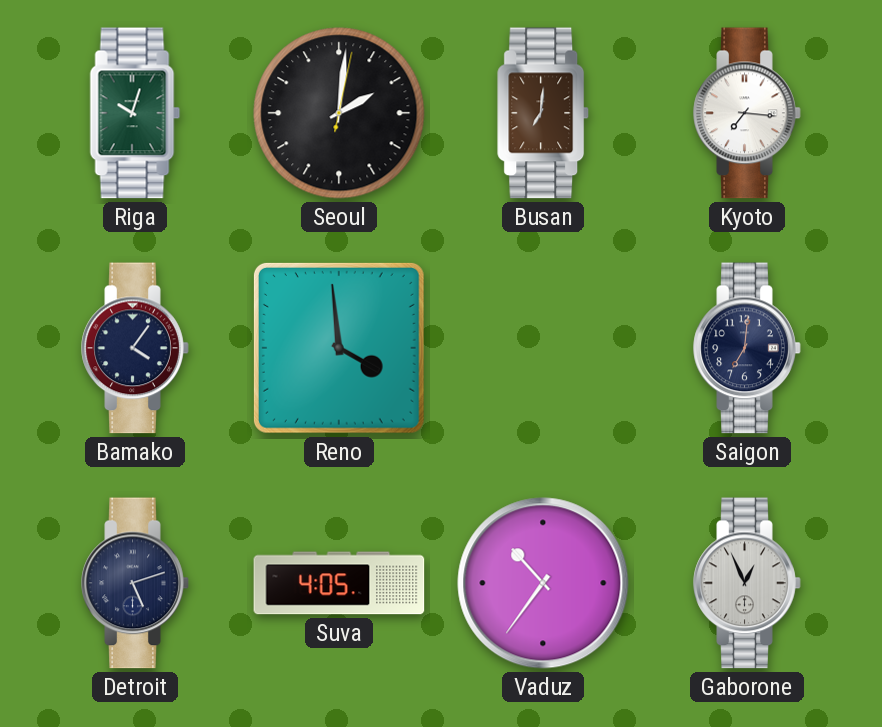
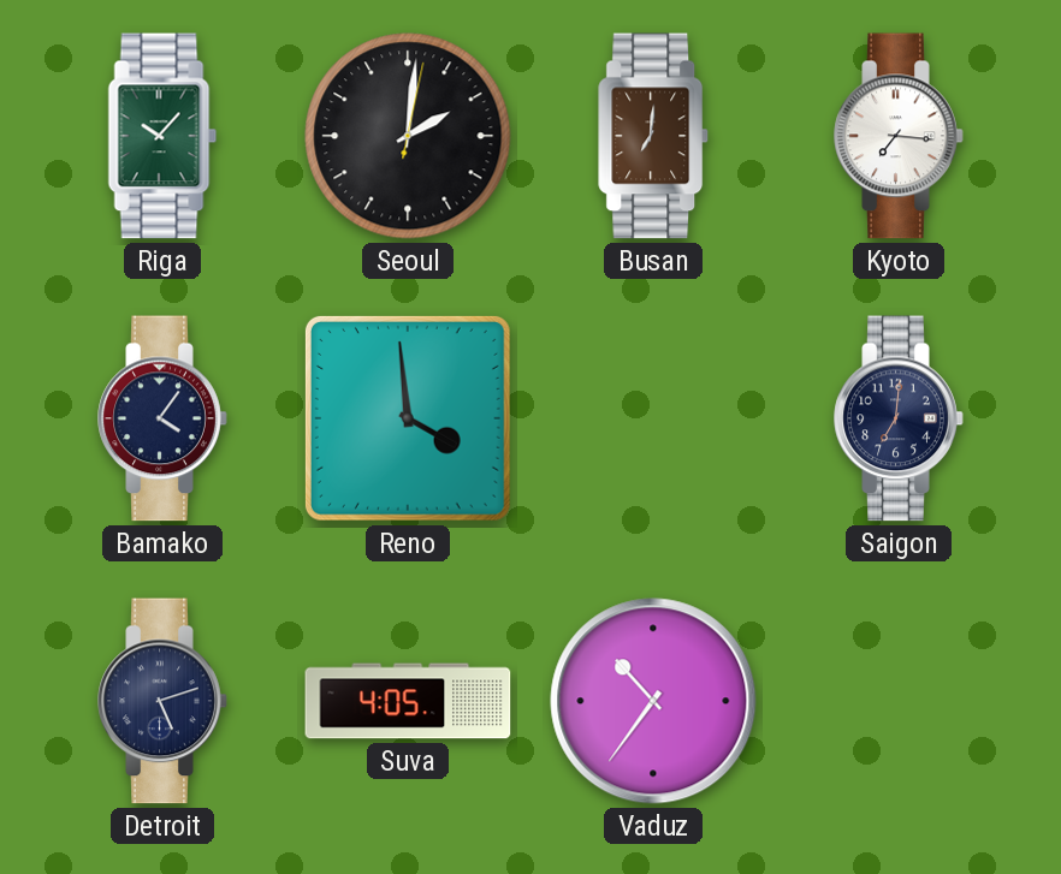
Riga: 10:03 -> 10:07
Gaborone: 12:56 -> none
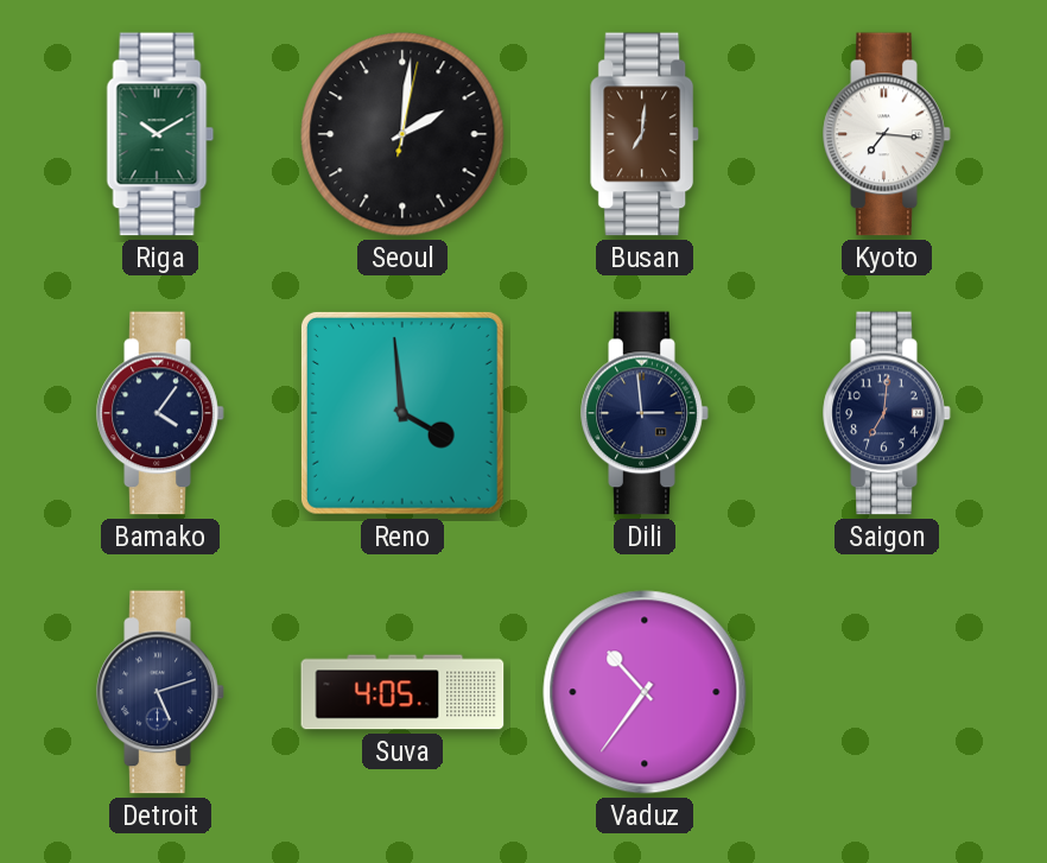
Riga: 10:07 -> 10:10
Dili: none -> 2:59
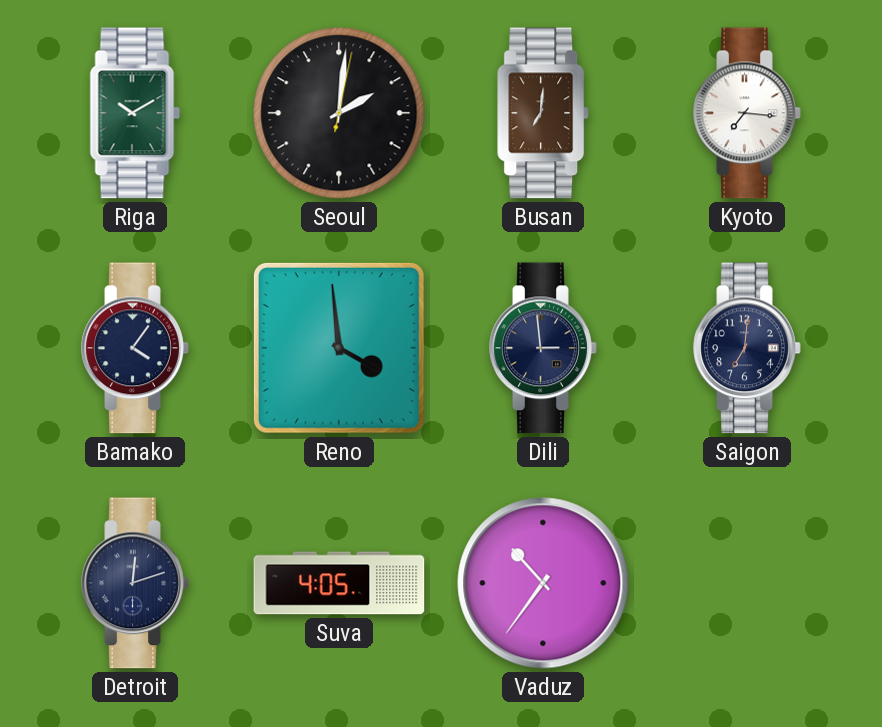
Detroit: 5:12 -> 12:12
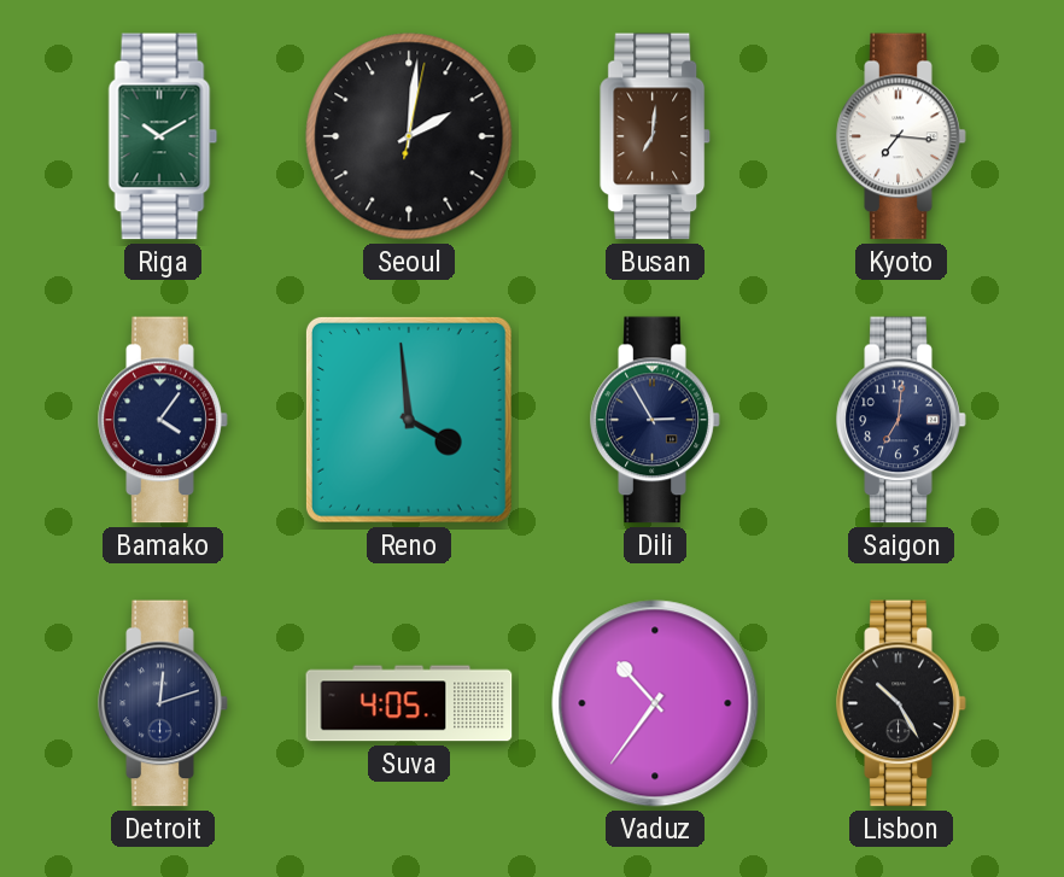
Dili: 2:59 -> 2:55
Lisbon: none -> 10:25
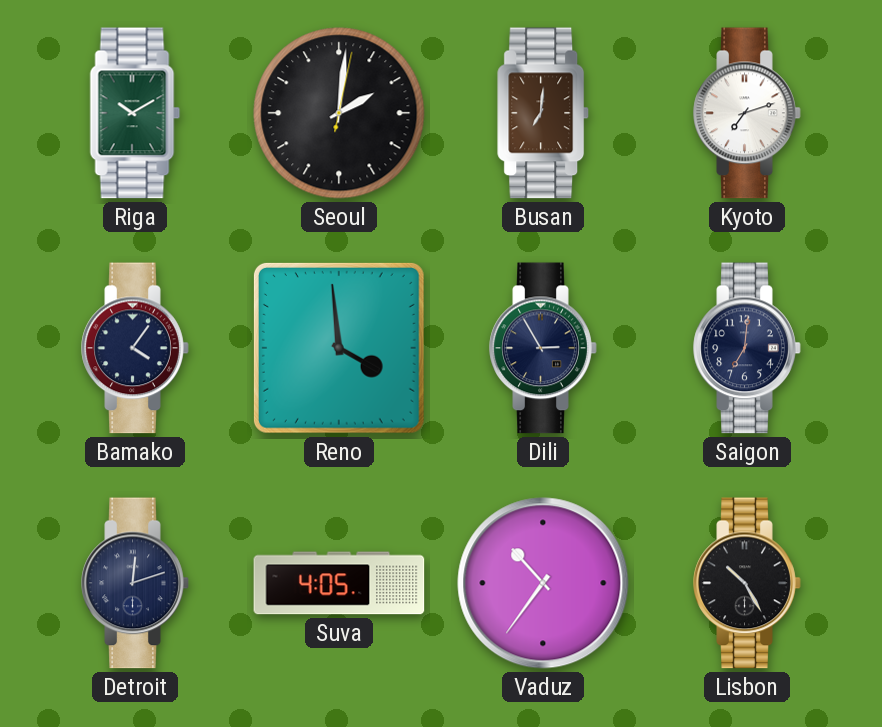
Kyoto: 7:16 -> 7:12
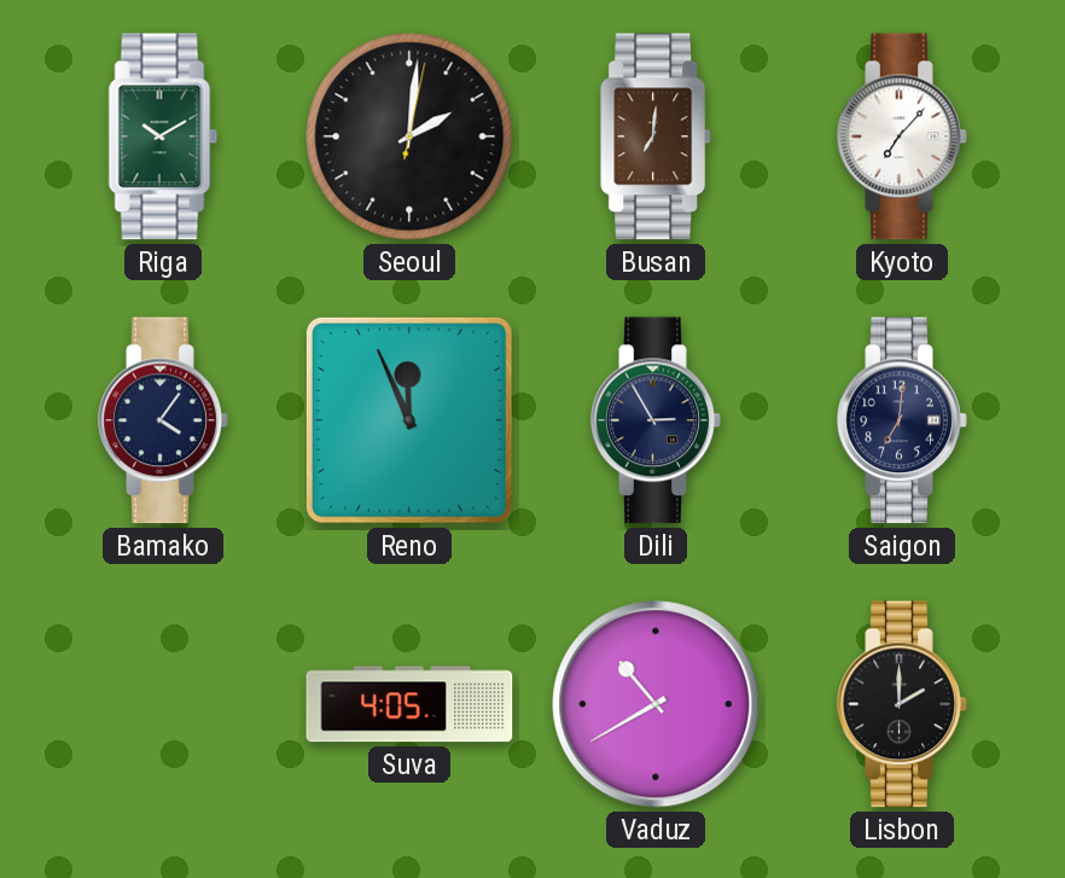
Kyoto: 7:12 -> 7:07
Reno: 3:59 -> 11:56
Detroit: 12:12 -> none
Vaduz: 10:36 -> 10:40
Lisbon: 10:25 -> 2:00
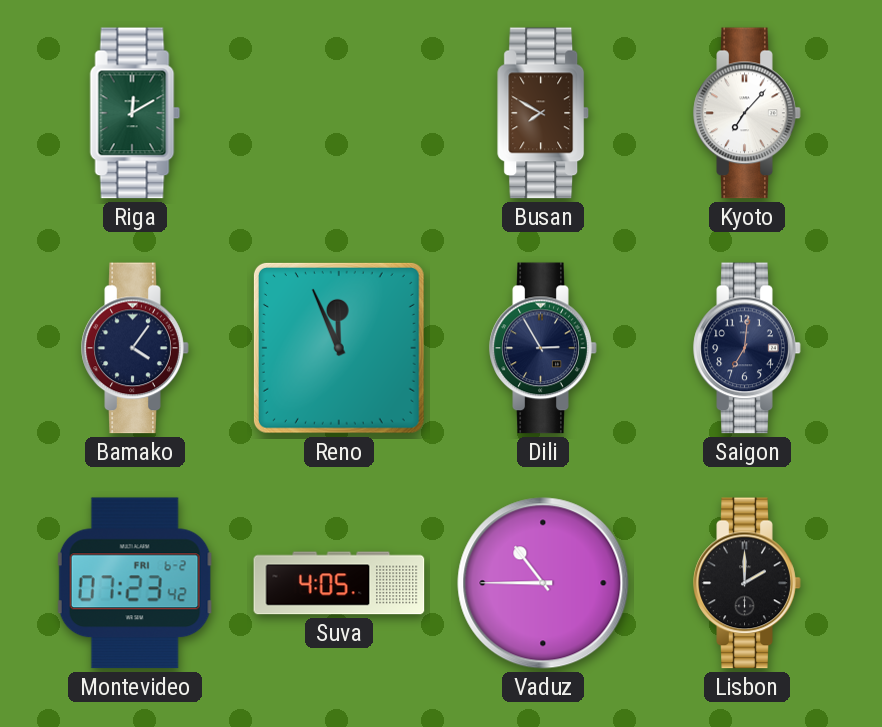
Riga: 10:10 -> 12:10
Seoul: 2:01 -> none
Busan: 7:01 -> 7:50
Montevideo: none -> 07:23
Vaduz: 10:40 -> 10:45
